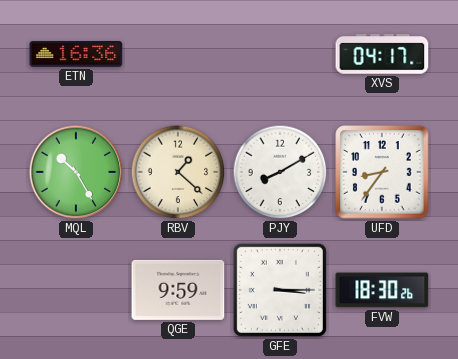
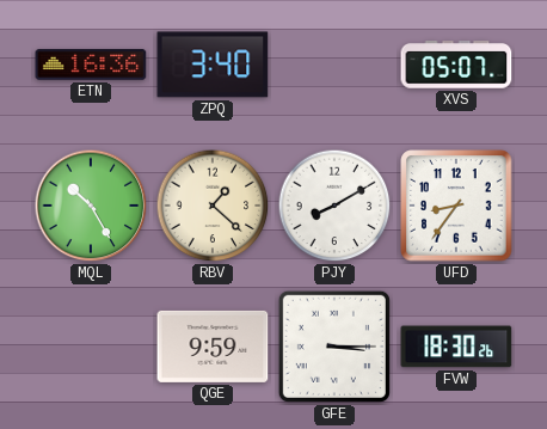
ZPQ: none -> 3:40
XVS: 04:17 -> 05:07
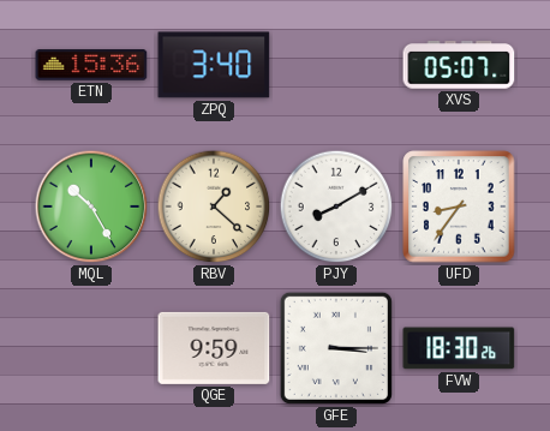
ETN: 16:36 -> 15:36
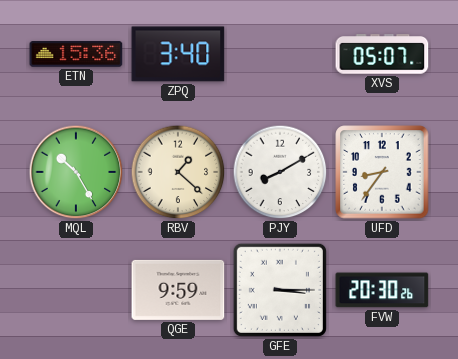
FVW: 18:30 -> 20:30
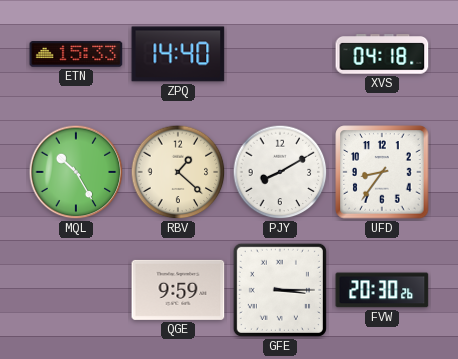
ETN: 15:36 -> 15:33
ZPQ: 3:40 -> 14:40
XVS: 05:07 -> 04:18
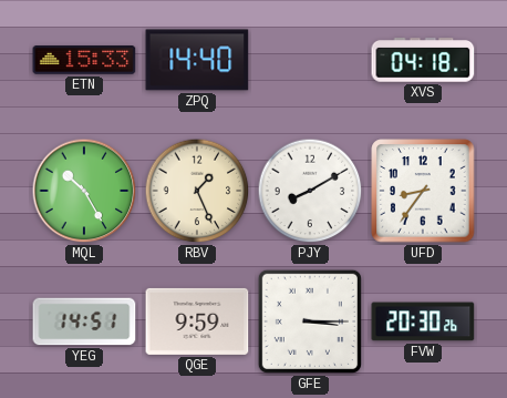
RBV: 1:22 -> 1:26
YEG: none -> 14:51
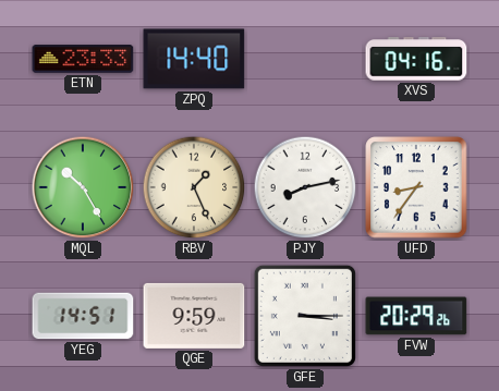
ETN: 15:33 -> 23:33
XVS: 04:18 -> 04:16
PJY: 8:10 -> 8:13
FVW: 20:30 -> 20:29
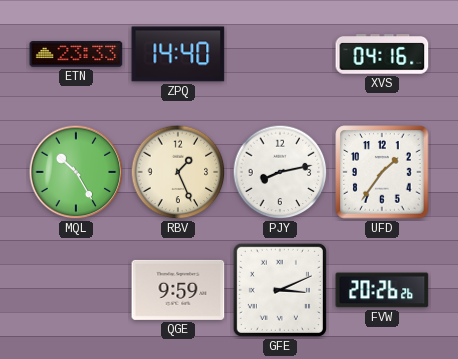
UFD: 8:36 -> 1:36
YEG: 14:51 -> none
GFE: 3:15 -> 3:11
FVW: 20:29 -> 20:26
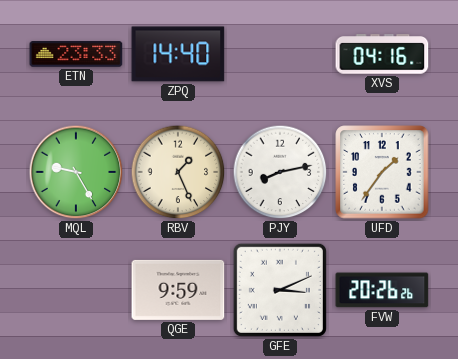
MQL: 10:25 -> 9:25
